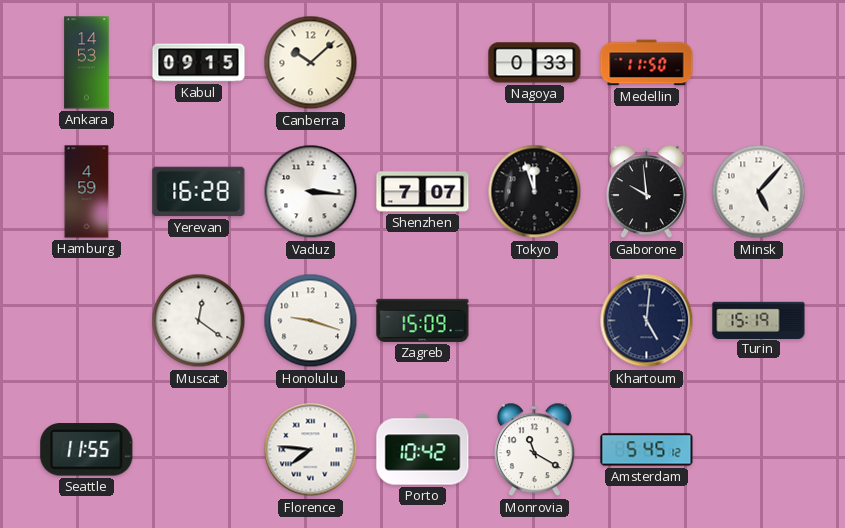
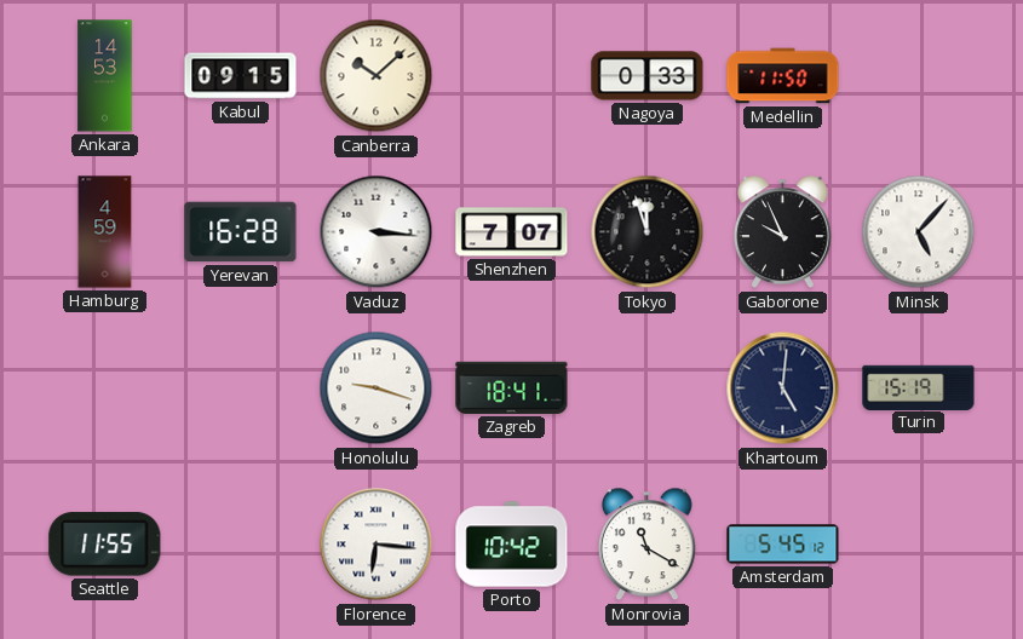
Gaborone: 9:59 -> 9:56
Muscat: 12:21 -> none
Zagreb: 15:09 -> 18:41
Florence: 7:46 -> 6:16
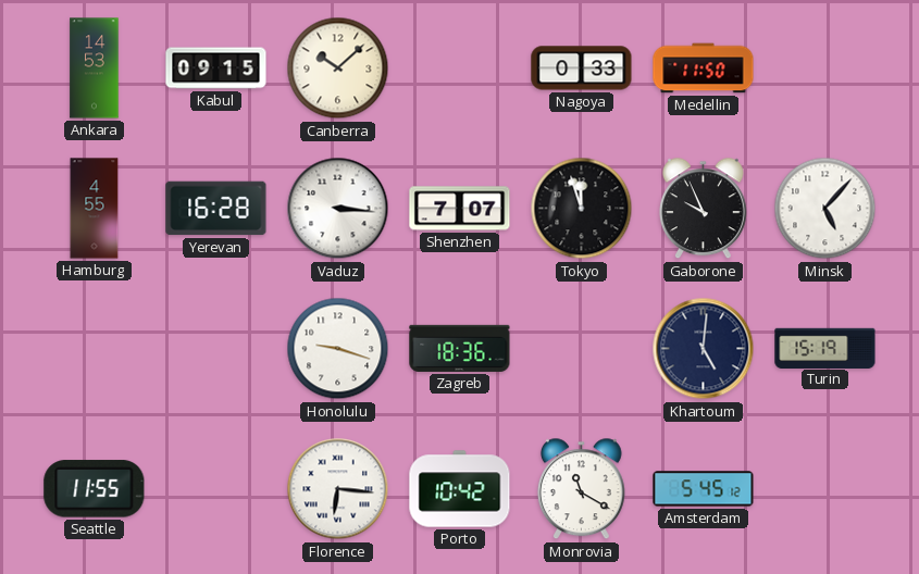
Hamburg: 4:59 -> 4:55
Zagreb: 18:41 -> 18:36
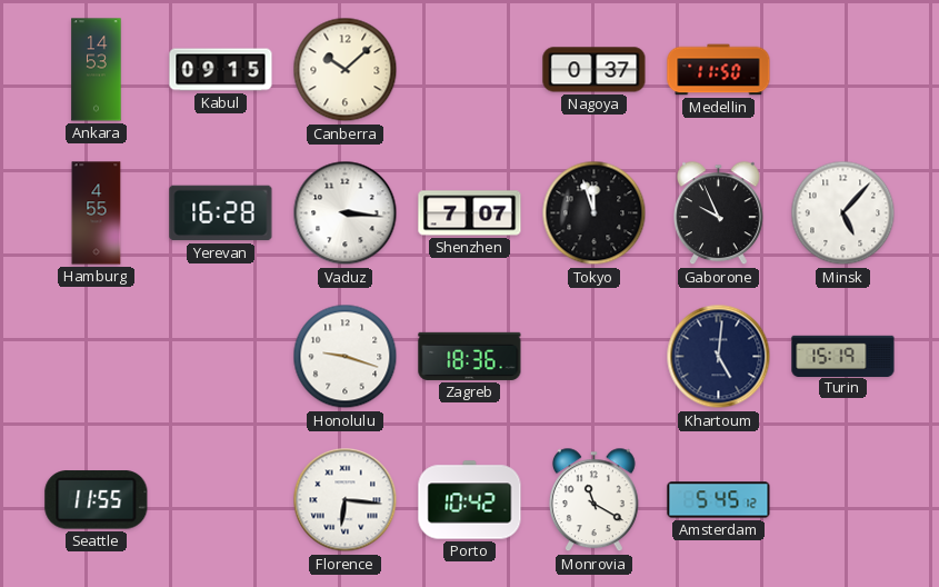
Nagoya: 0:33 -> 0:37
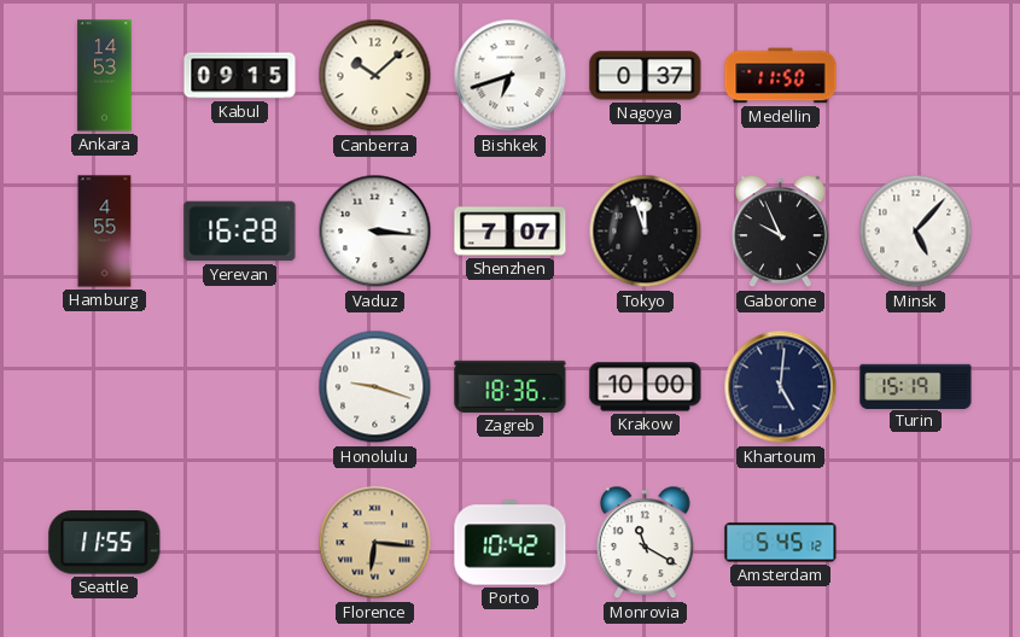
Bishkek: none -> 6:42
Krakow: none -> 10:00
Florence dial: white -> champagne
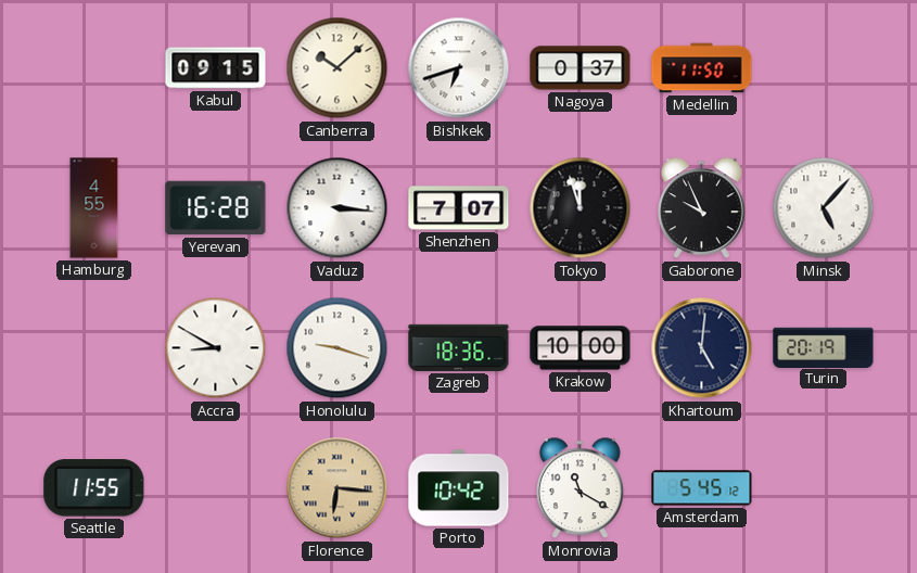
Ankara: 14:53 -> none
Accra: none -> 8:50
Turin: 15:19 -> 20:19
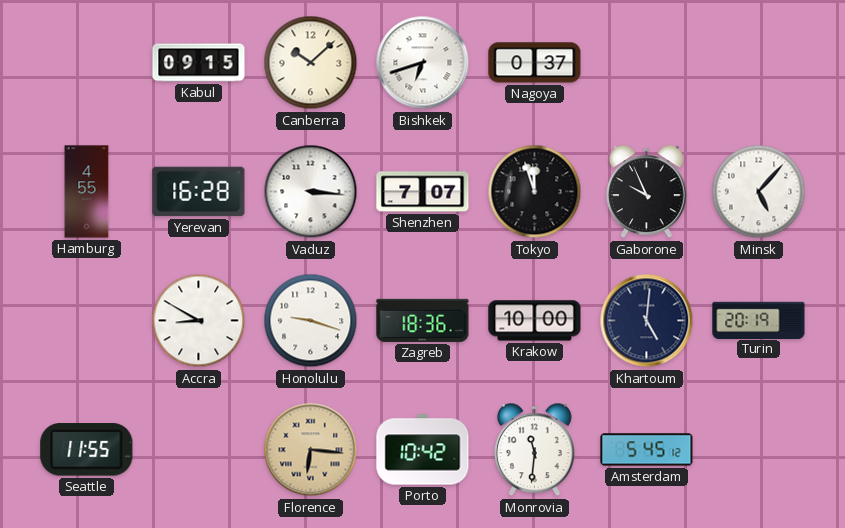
Medellin: 11:50 -> none
Monrovia: 11:20 -> 11:31
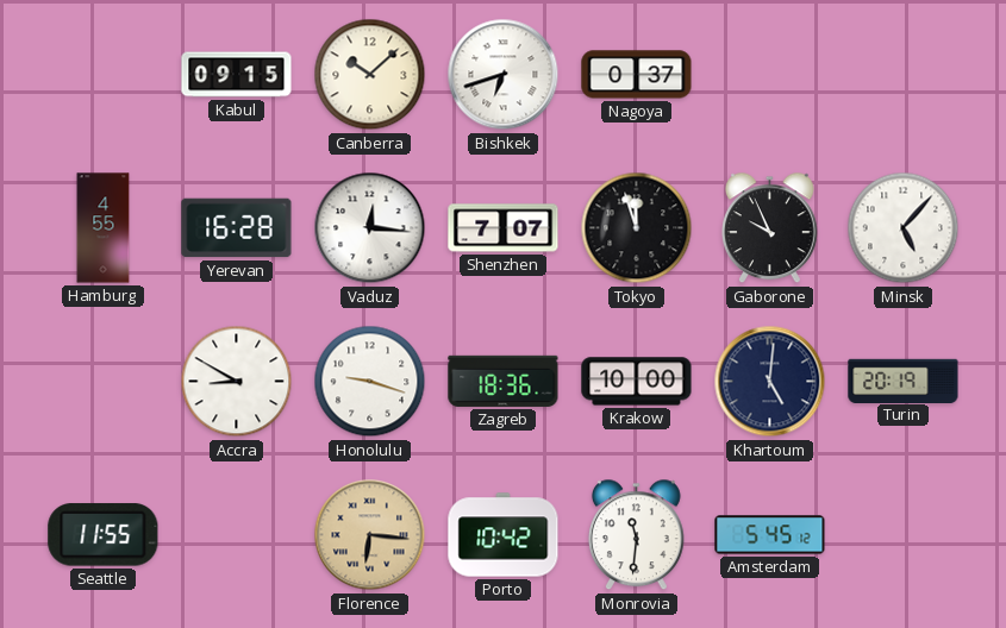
Vaduz: 3:16 -> 12:16
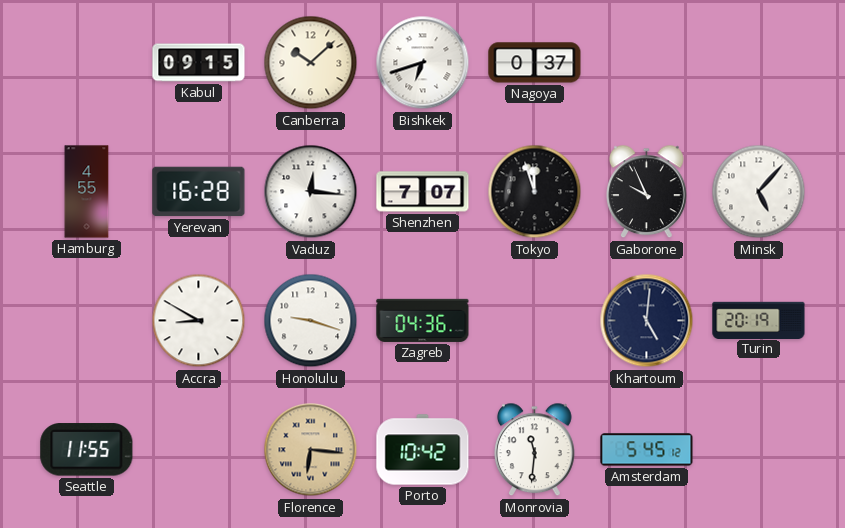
Zagreb: 18:36 -> 04:36
Krakow: 10:00 -> none
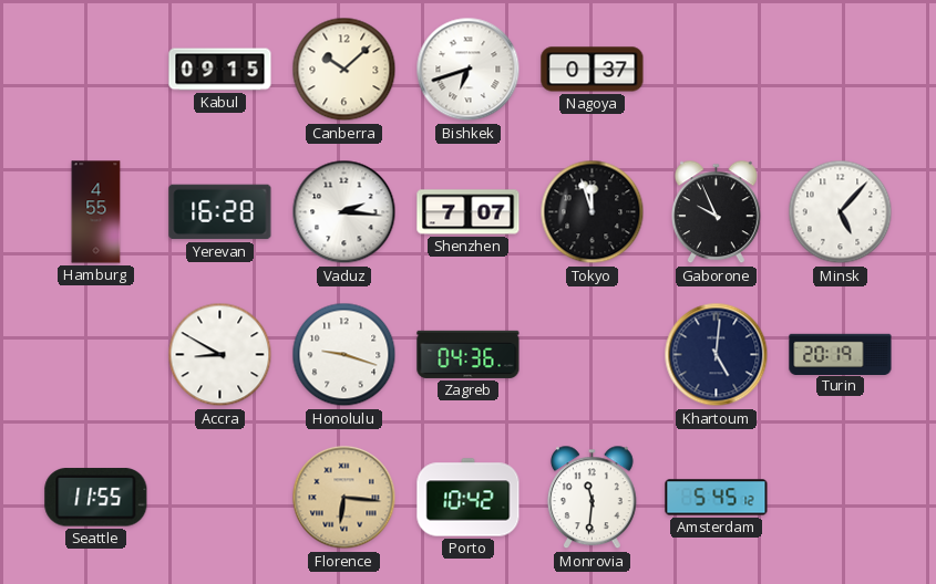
Vaduz: 12:16 -> 2:16
